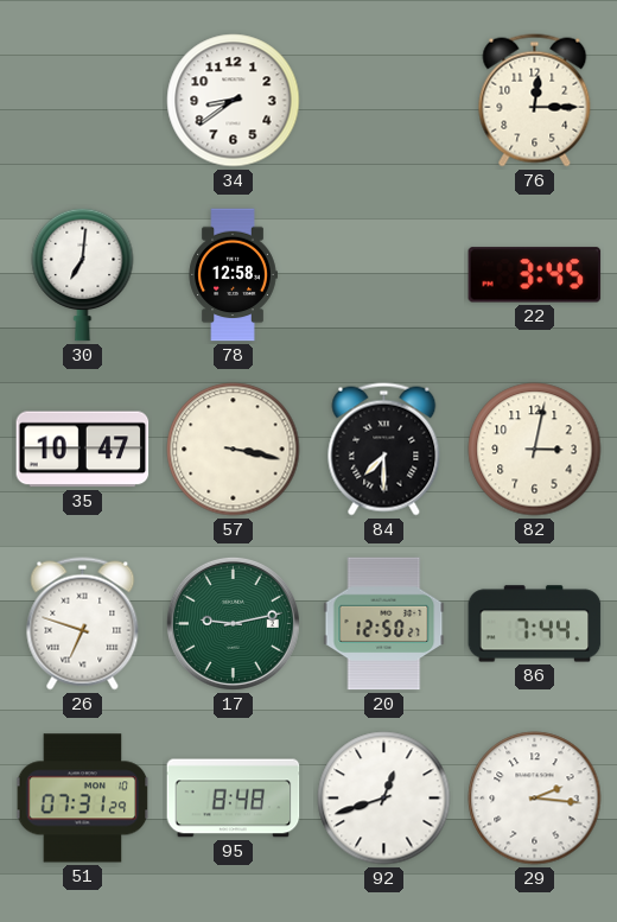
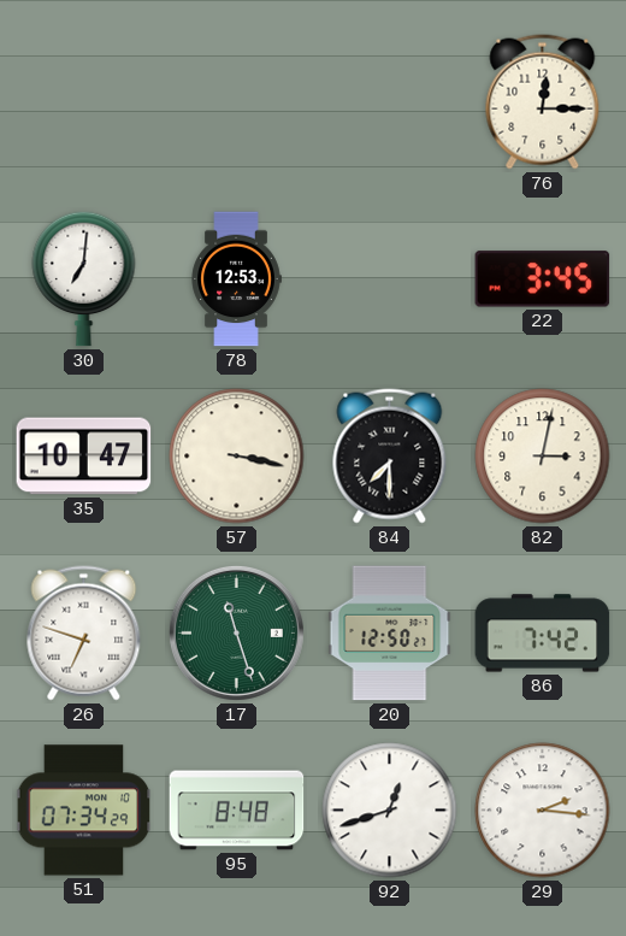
34: 8:39 -> none
78: 12:58 -> 12:53
17: 9:13 -> 11:27
86: 7:44 -> 7:42
51: 07:31 -> 07:34
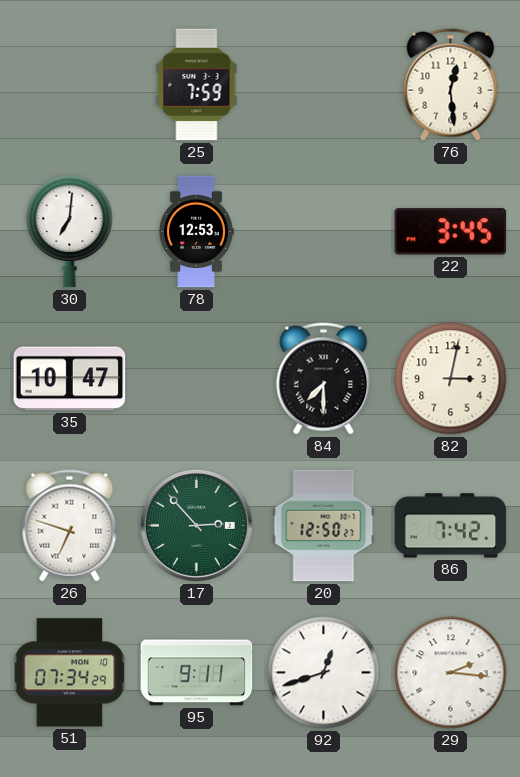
25: none -> 7:59
76: 12:15 -> 12:29
57: 3:17 -> none
17: 11:27 -> 2:53
95: 8:48 -> 9:11
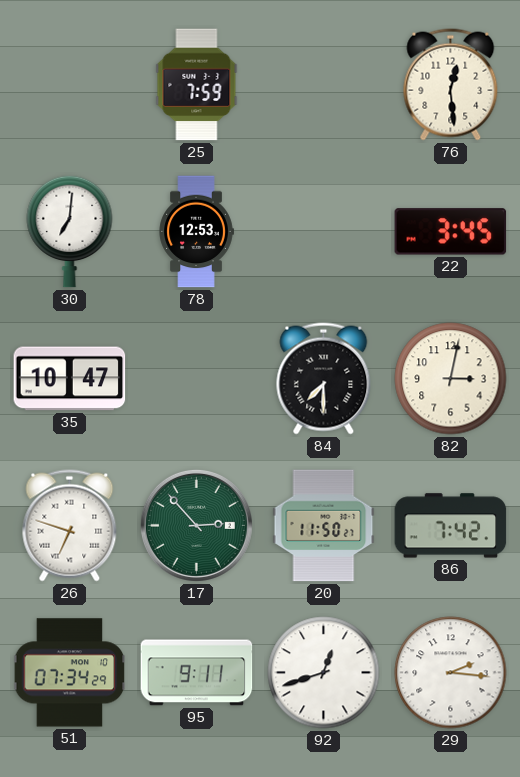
20: 12:50 -> 11:50
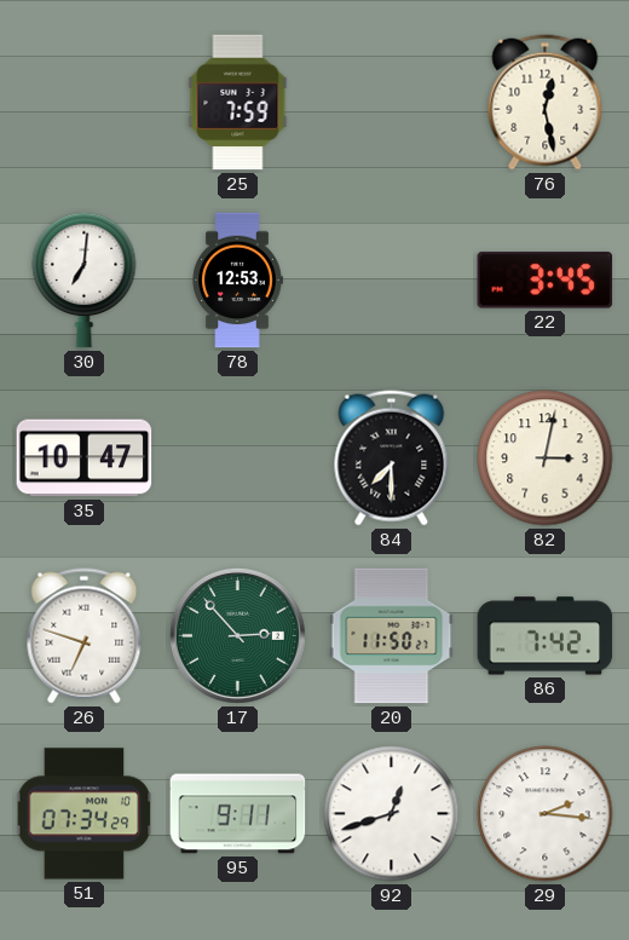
76: 12:29 -> 12:28
